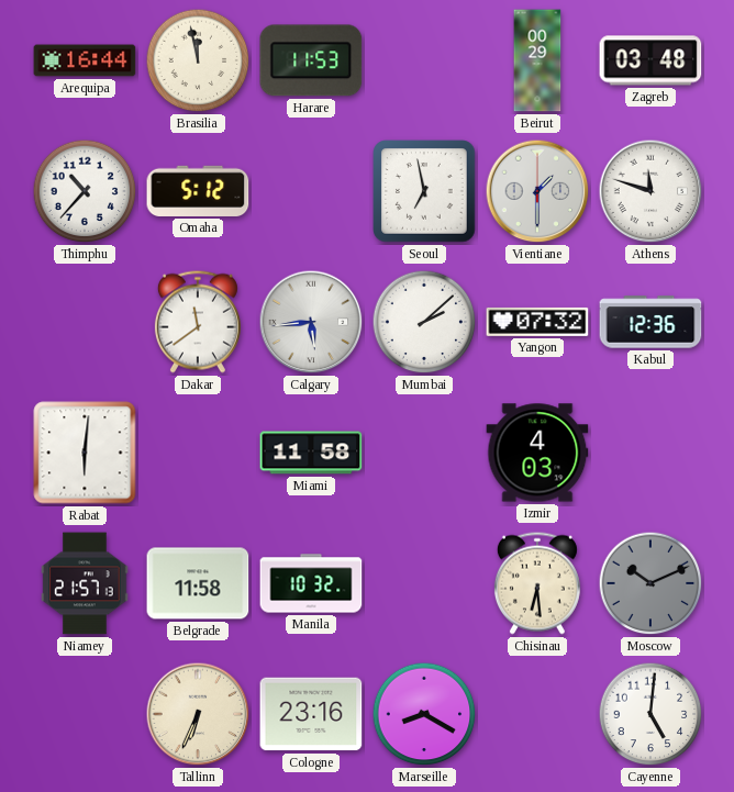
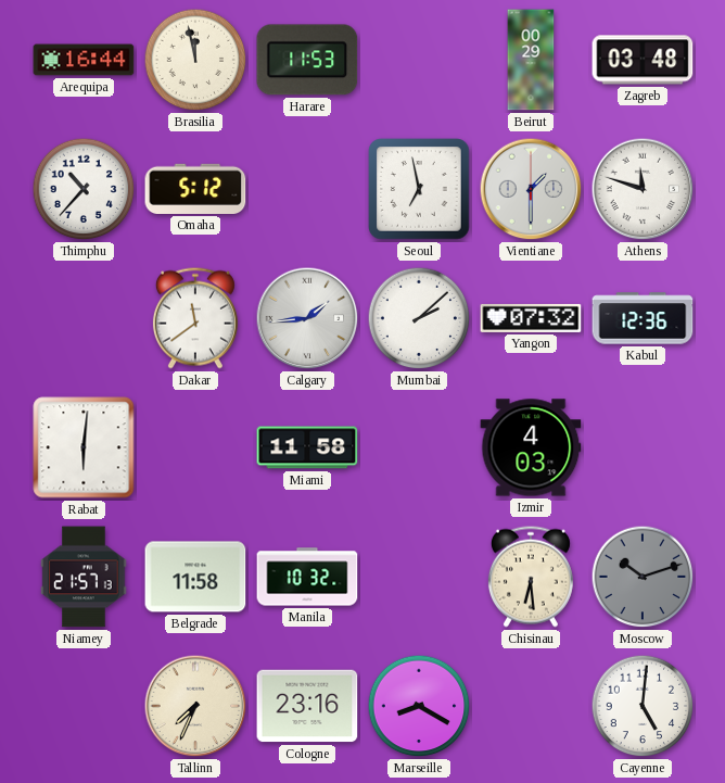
Calgary: 5:44 -> 1:44
Moscow: 10:11 -> 10:12
Tallinn: 6:34 -> 7:34
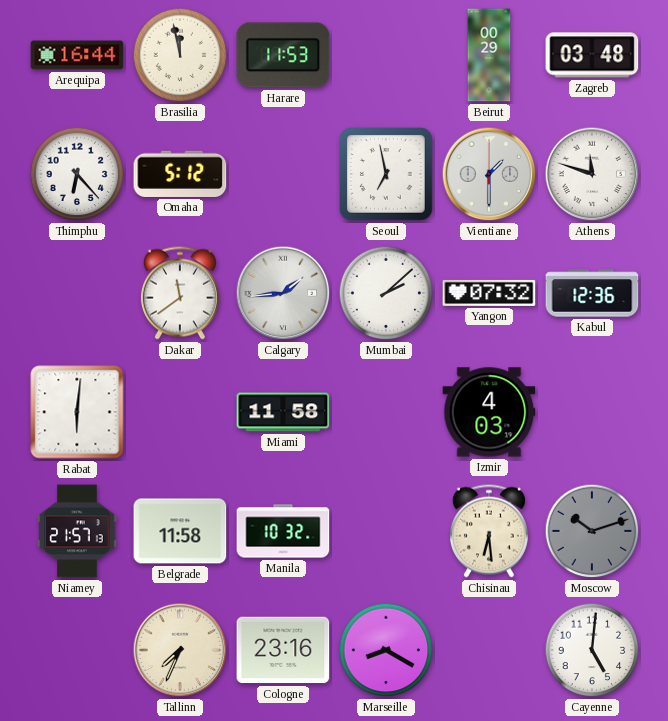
Thimphu: 10:37 -> 6:23
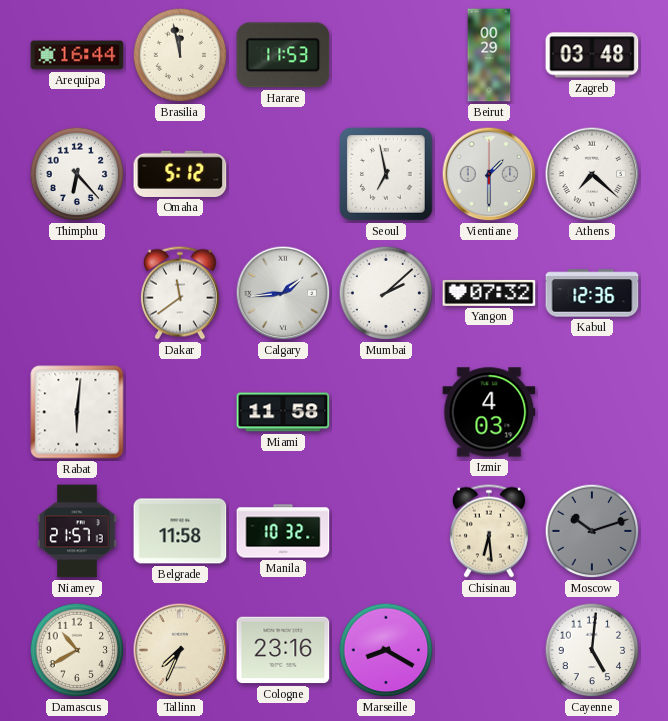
Athens: 11:48 -> 7:22
Damascus: none -> 10:40
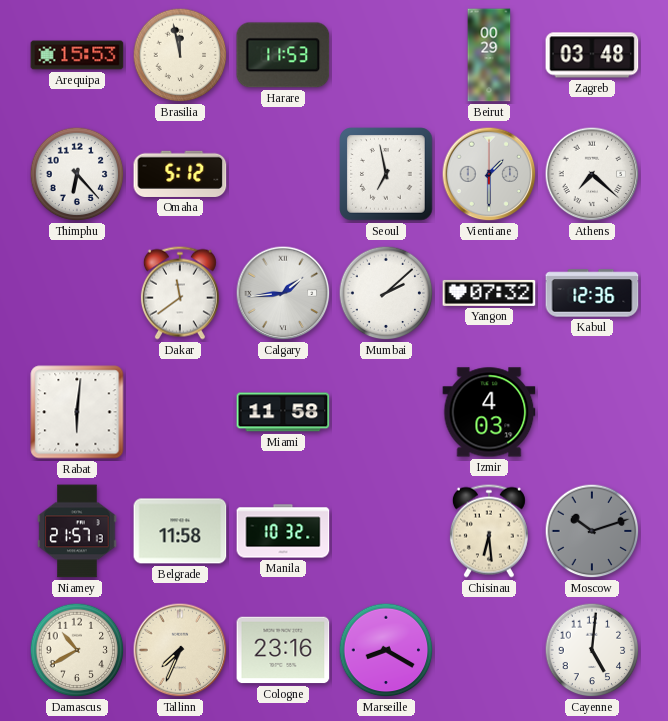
Arequipa: 16:44 -> 15:53
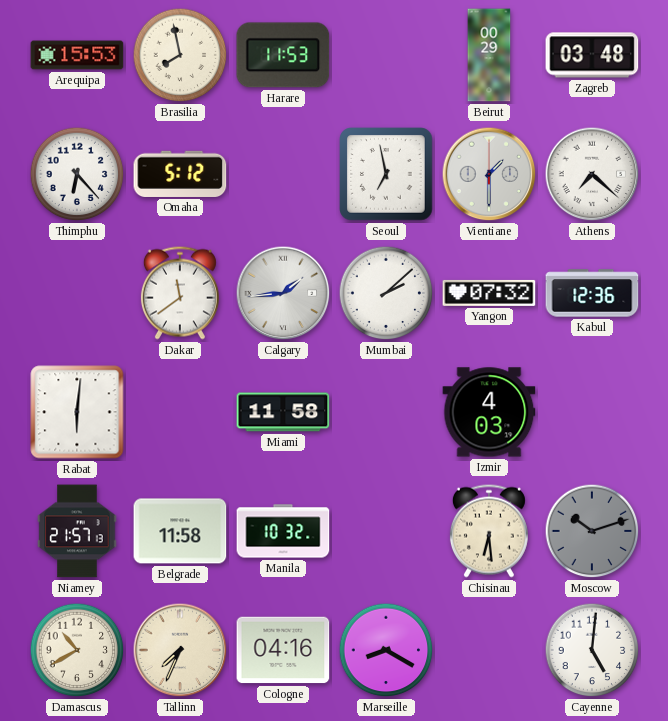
Brasilia: 11:58 -> 7:58
Cologne: 23:16 -> 04:16
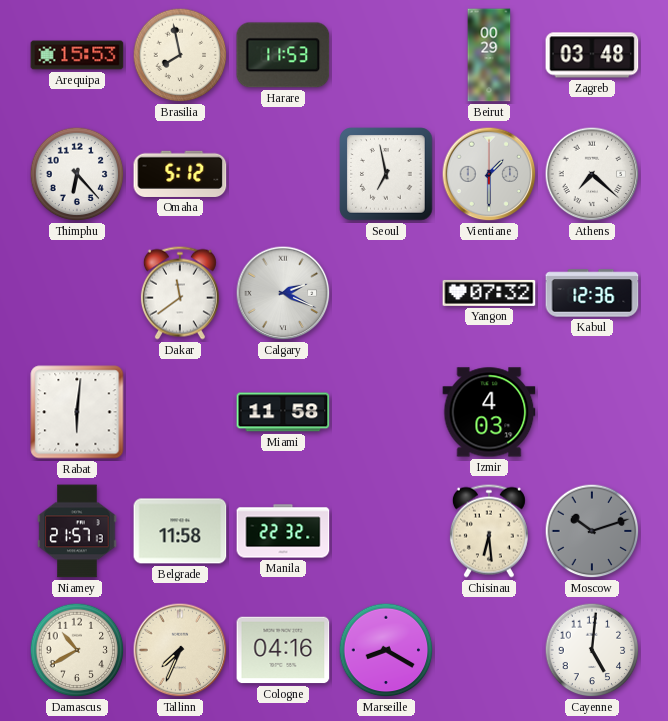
Calgary: 1:44 -> 2:19
Mumbai: 2:08 -> none
Manila: 10:32 -> 22:32
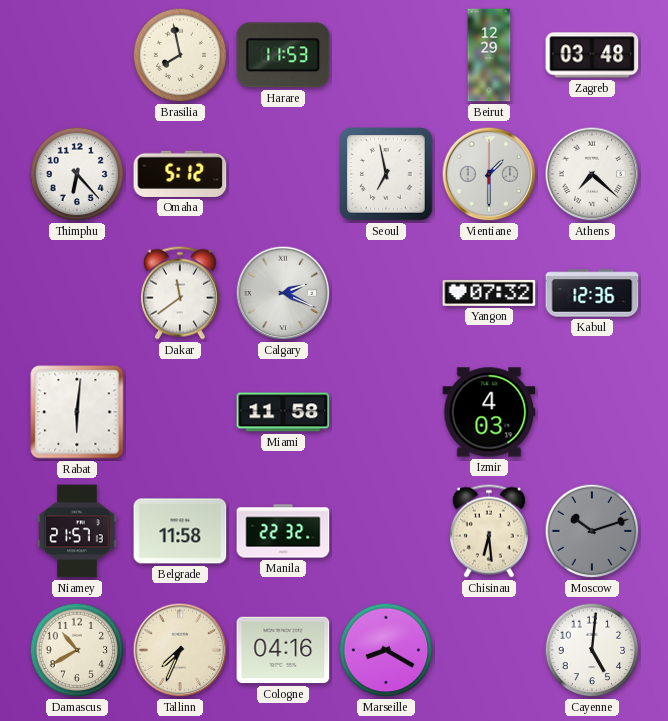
Arequipa: 15:53 -> none
Beirut: 00:29 -> 12:29
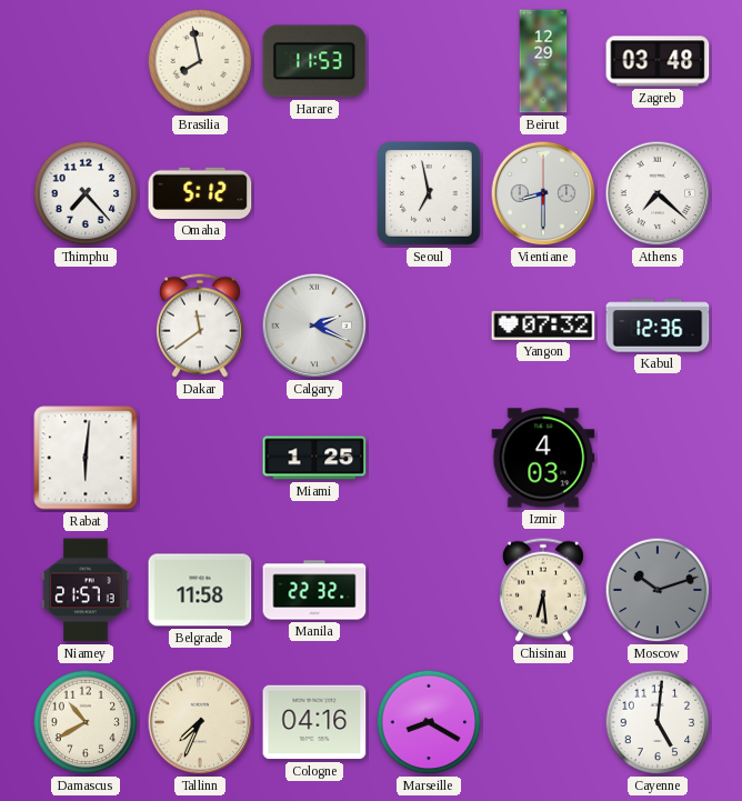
Thimphu: 6:23 -> 7:23
Vientiane: 1:30 -> 8:30
Miami: 11:58 -> 1:25
